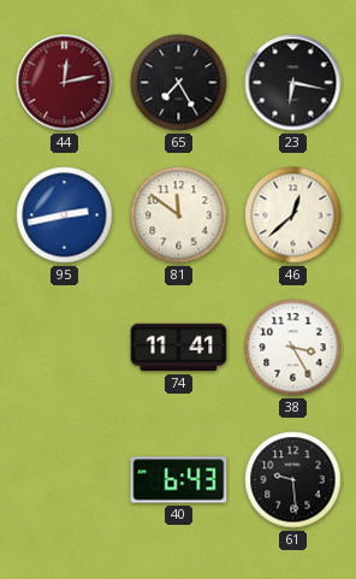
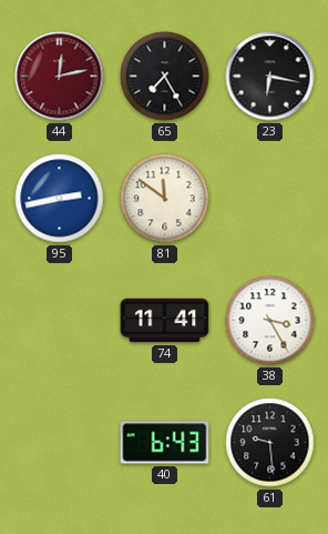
46: 12:38 -> none
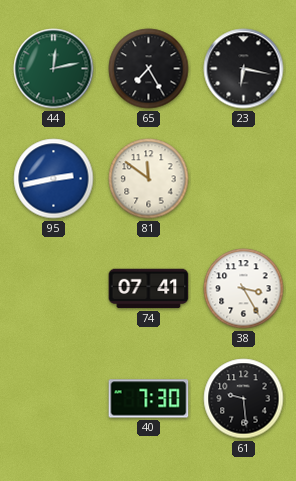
44 dial: burgundy -> green
74: 11:41 -> 07:41
40: 6:43 -> 7:30
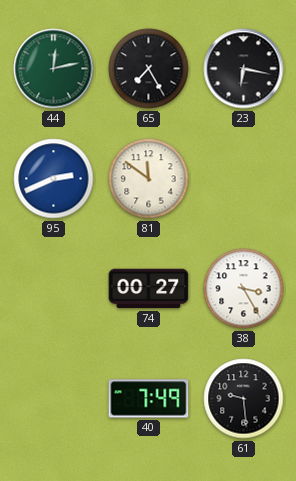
95: 2:43 -> 2:41
74: 07:41 -> 00:27
40: 7:30 -> 7:49
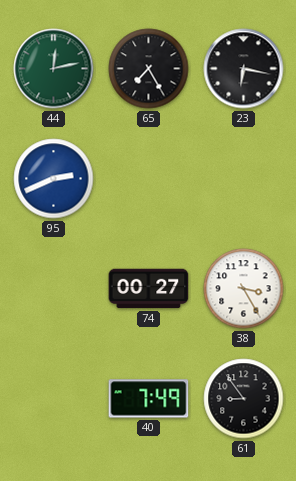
81: 11:51 -> none
61: 9:29 -> 8:54
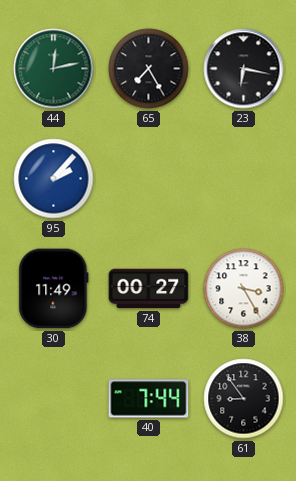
95: 2:41 -> 2:07
30: none -> 11:49
40: 7:49 -> 7:44
